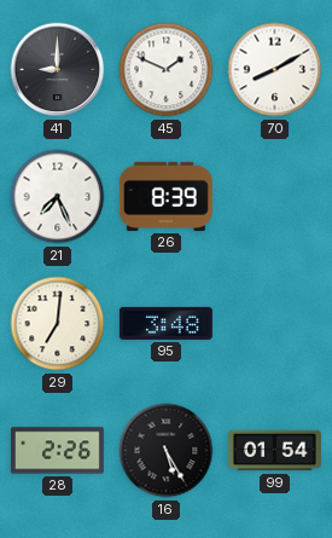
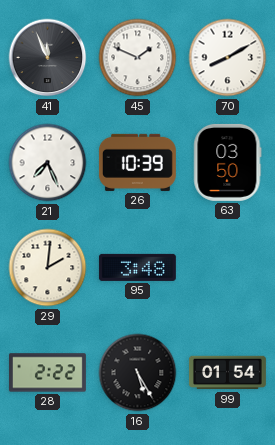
41: 9:00 -> 11:56
26: 8:39 -> 10:39
63: none -> 03:50
29: 7:01 -> 2:01
28: 2:26 -> 2:22
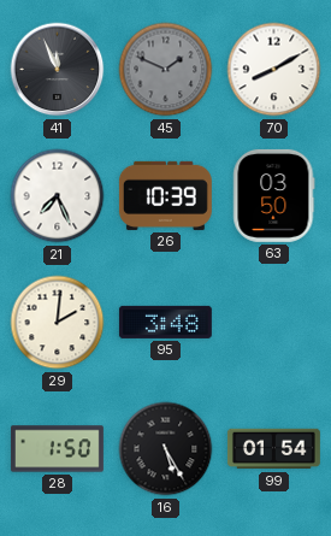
45 dial: white -> grey
28: 2:22 -> 1:50
